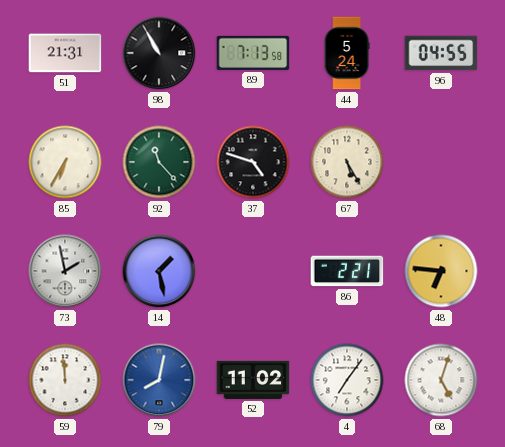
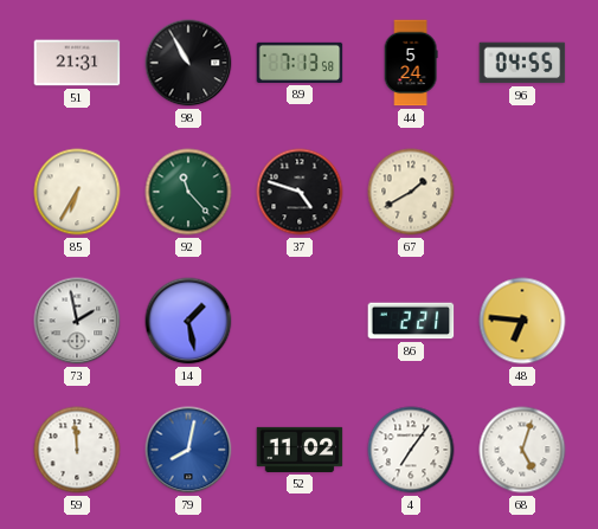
67: 5:25 -> 1:40
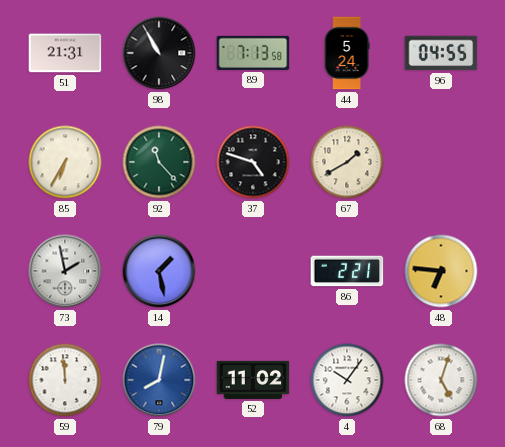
4: 7:06 -> 10:06
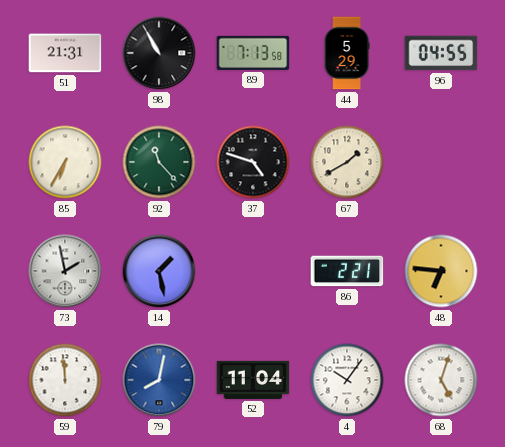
44: 5:24 -> 5:29
52: 11:02 -> 11:04
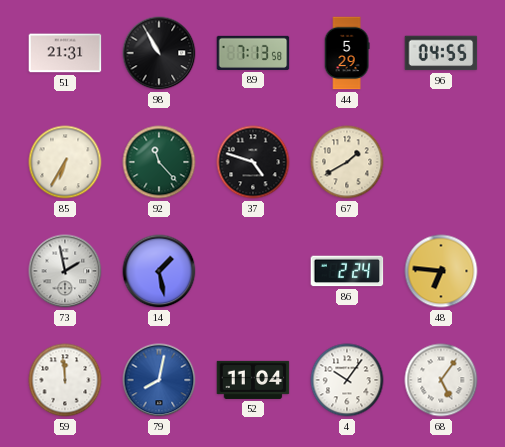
86: 2:21 -> 2:24
68: 5:03 -> 5:06
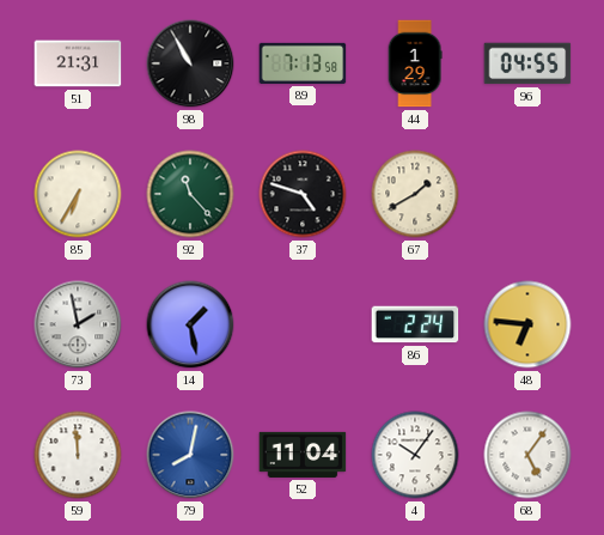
44: 5:29 -> 1:29
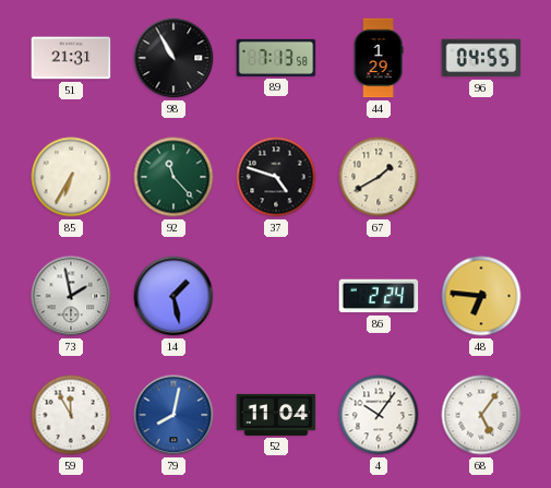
59: 11:59 -> 11:55
